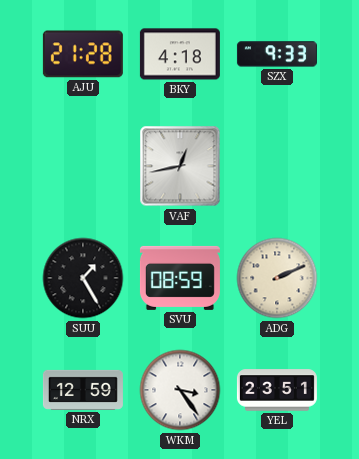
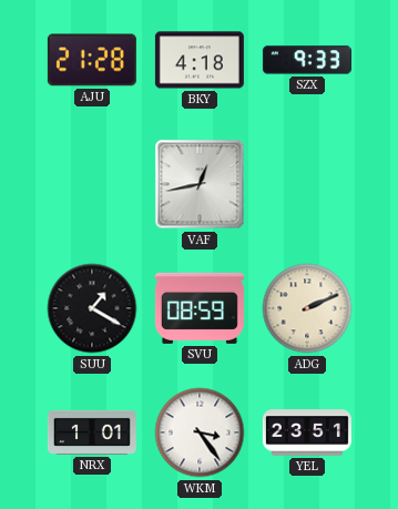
SUU: 1:25 -> 1:20
NRX: 12:59 -> 1:01
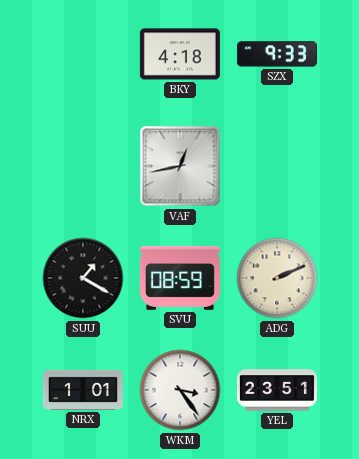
AJU: 21:28 -> none
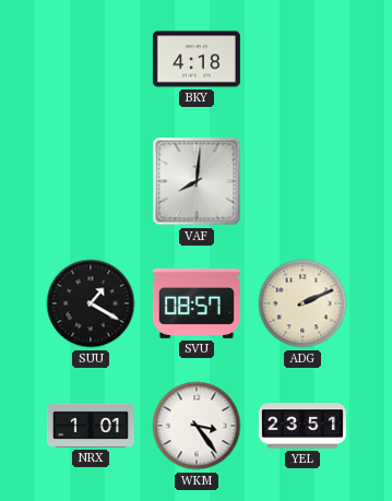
SZX: 9:33 -> none
VAF: 12:43 -> 8:01
SVU: 08:59 -> 08:57
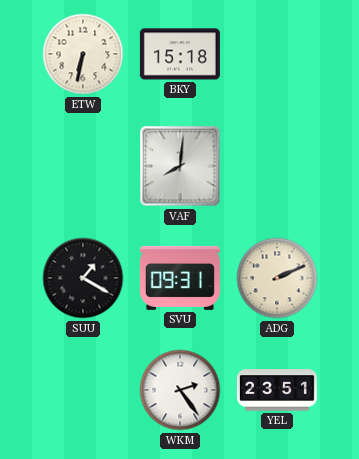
ETW: none -> 6:32
BKY: 4:18 -> 15:18
SVU: 08:57 -> 09:31
NRX: 1:01 -> none
WKM: 3:24 -> 2:24
